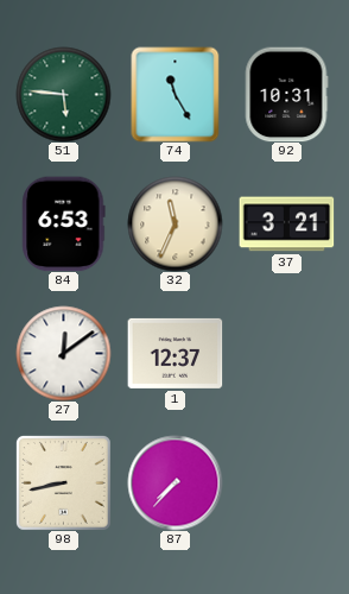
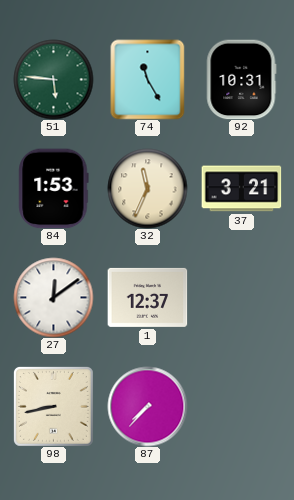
84: 6:53 -> 1:53
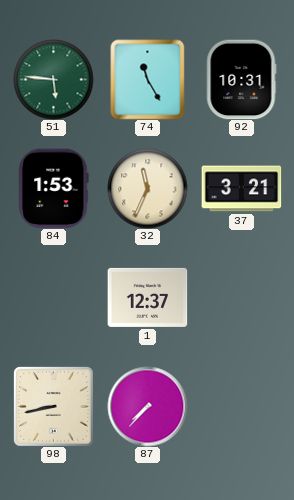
27: 12:09 -> none
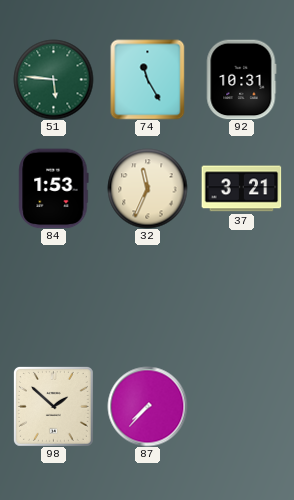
1: 12:37 -> none
98: 8:43 -> 1:52
